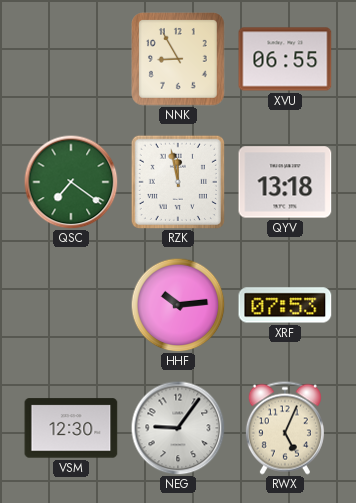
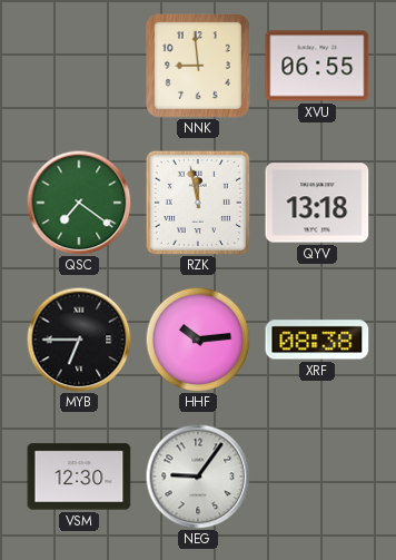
NNK: 8:55 -> 8:59
MYB: none -> 6:45
XRF: 07:53 -> 08:38
RWX: 5:04 -> none
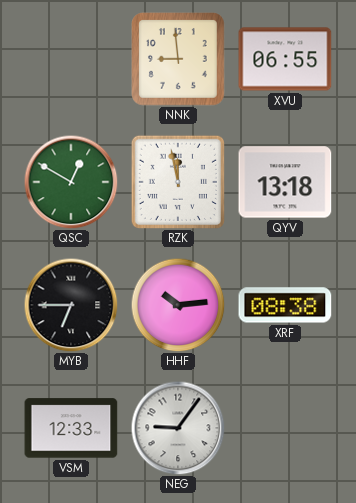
QSC: 7:21 -> 12:50
VSM: 12:30 -> 12:33
